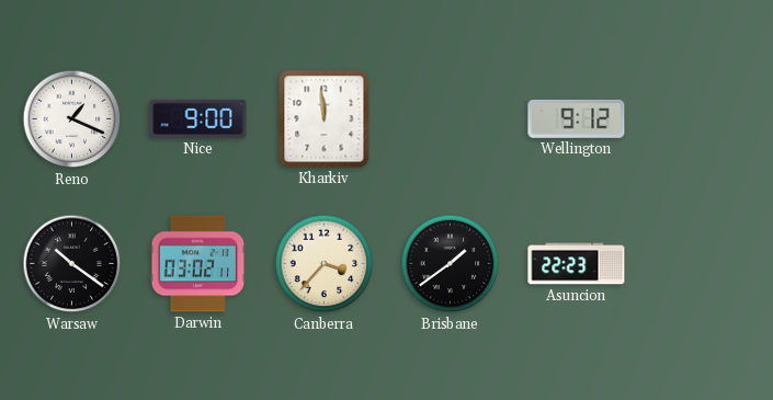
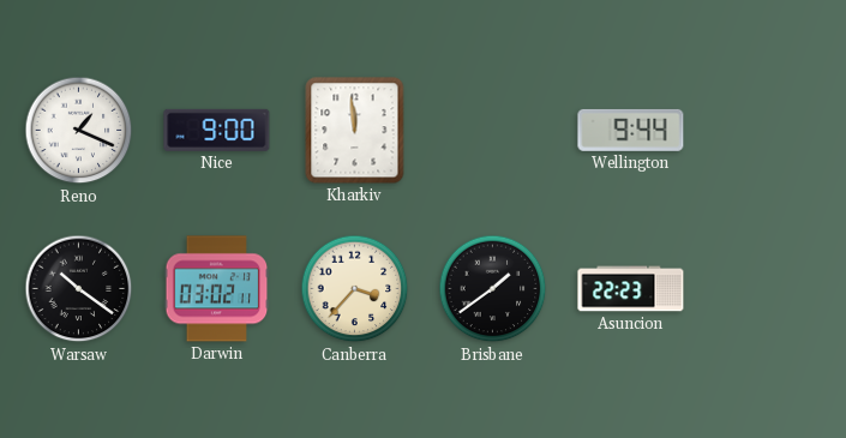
Wellington: 9:12 -> 9:44
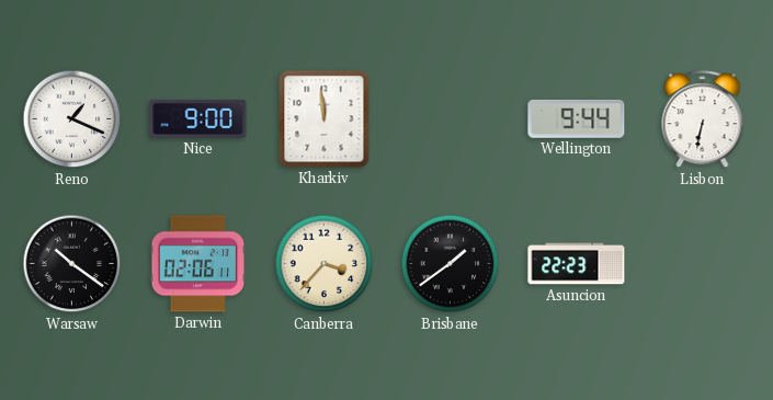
Lisbon: none -> 6:32
Darwin: 03:02 -> 02:06
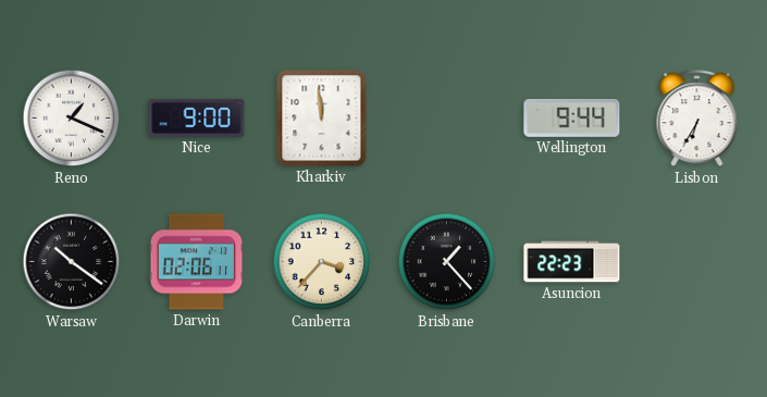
Lisbon: 6:32 -> 6:35
Brisbane: 1:39 -> 1:23
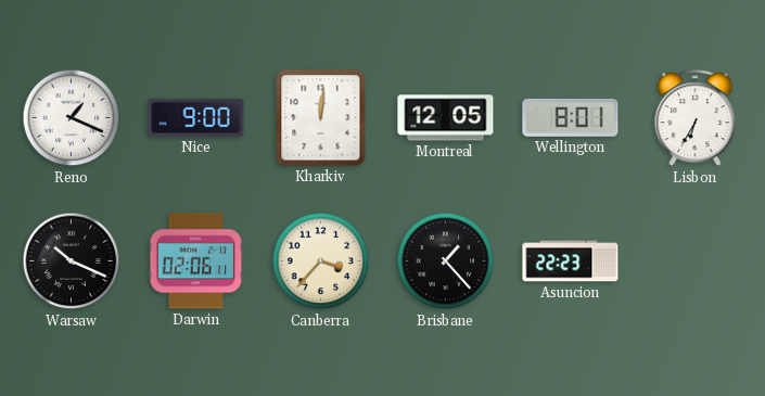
Kharkiv: 11:59 -> 12:01
Montreal: none -> 12:05
Wellington: 9:44 -> 8:01
Warsaw: 10:21 -> 10:19
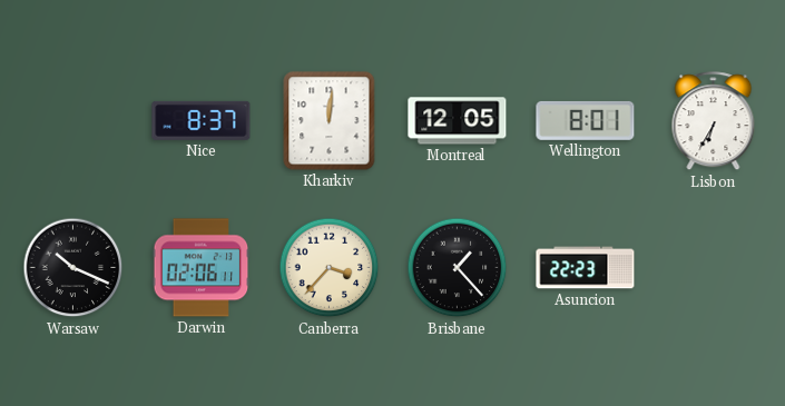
Reno: 1:19 -> none
Nice: 9:00 -> 8:37
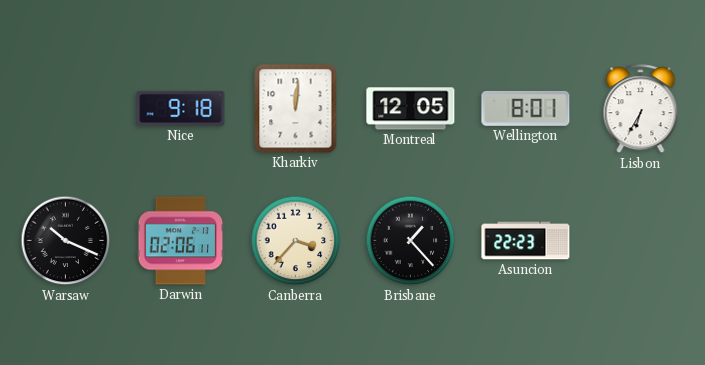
Nice: 8:37 -> 9:18
